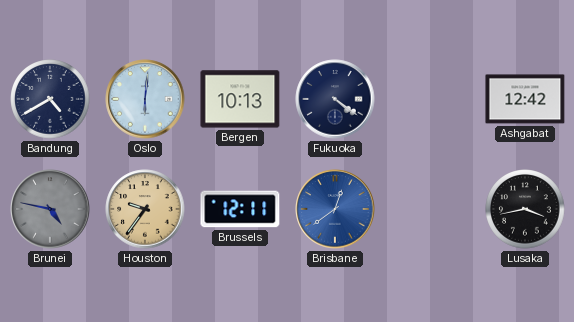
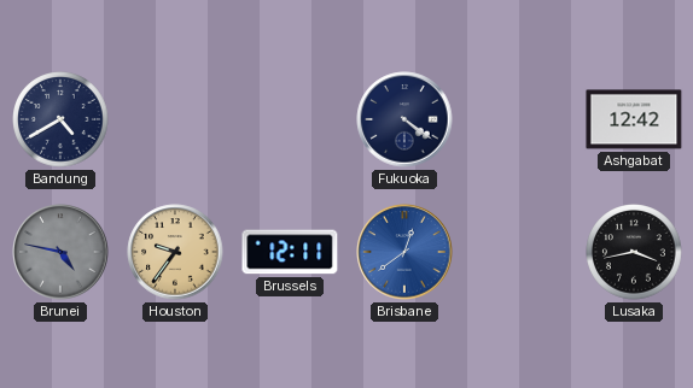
Oslo: 6:01 -> none
Bergen: 10:13 -> none
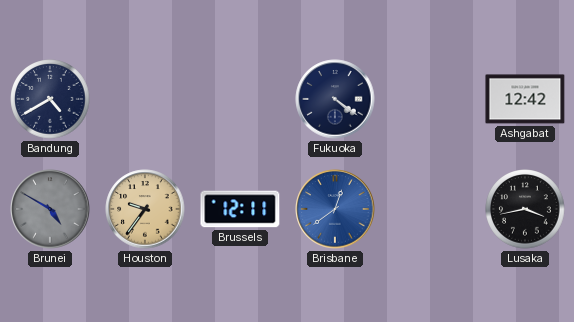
Brunei: 4:47 -> 4:50
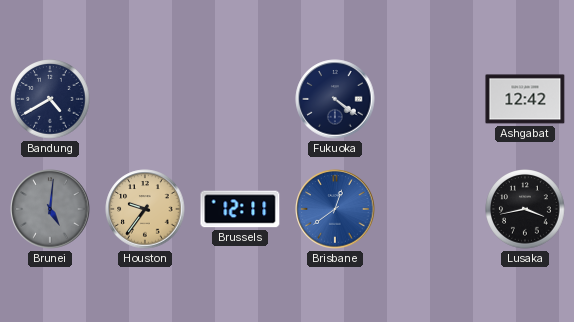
Brunei: 4:50 -> 5:01
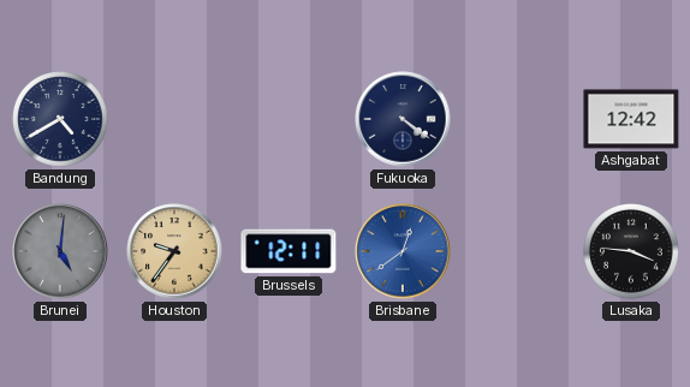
Lusaka: 3:43 -> 3:46
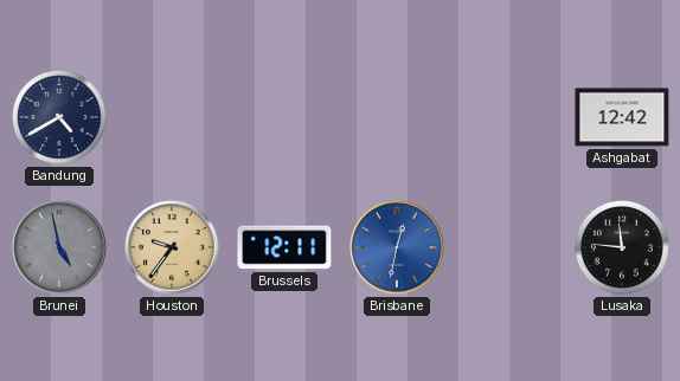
Fukuoka: 4:21 -> none
Brunei: 5:01 -> 4:58
Brisbane: 12:39 -> 12:32
Lusaka: 3:46 -> 11:46
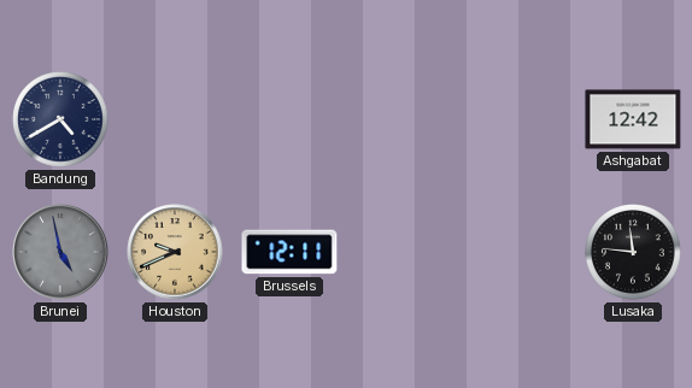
Houston: 9:36 -> 9:41
Brisbane: 12:32 -> none
